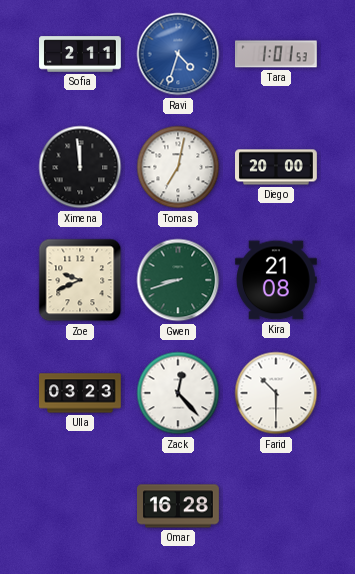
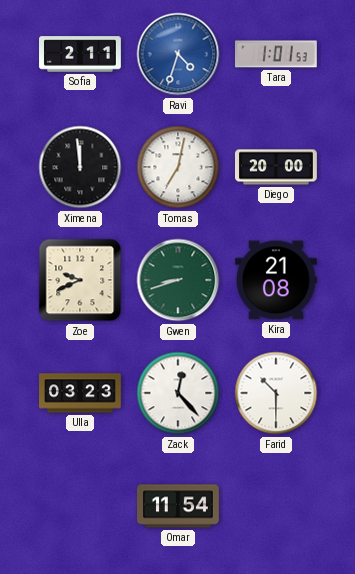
Omar: 16:28 -> 11:54
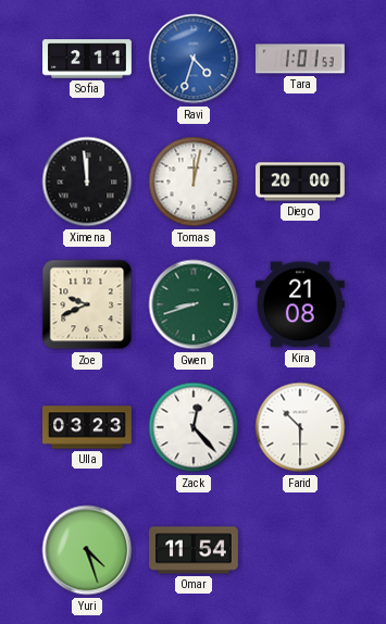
Tomas: 7:02 -> 12:02
Yuri: none -> 4:27
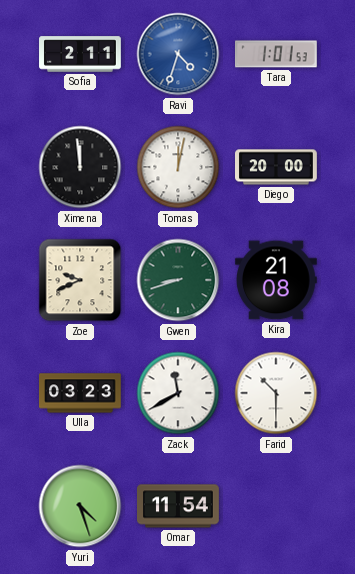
Zack: 12:23 -> 11:40
